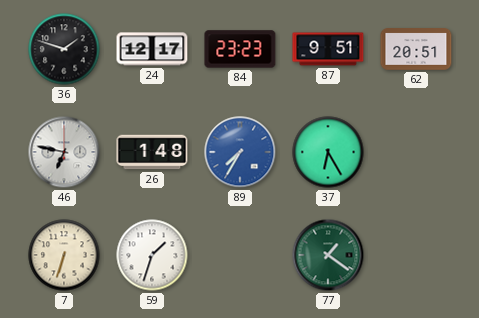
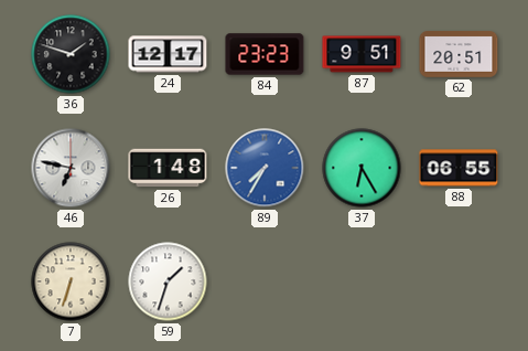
88: none -> 06:55
77: 1:21 -> none
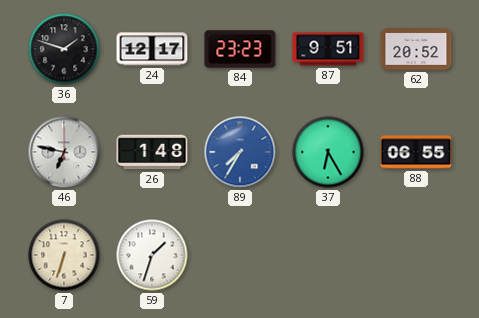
62: 20:51 -> 20:52
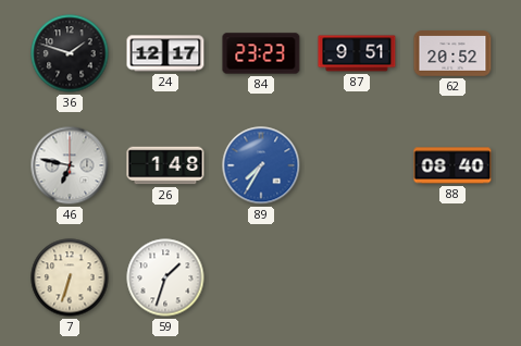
37: 6:25 -> none
88: 06:55 -> 08:40
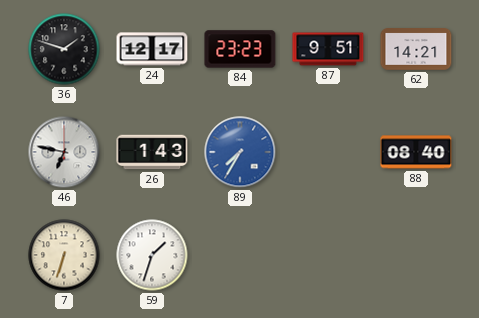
62: 20:52 -> 14:21
26: 1:48 -> 1:43
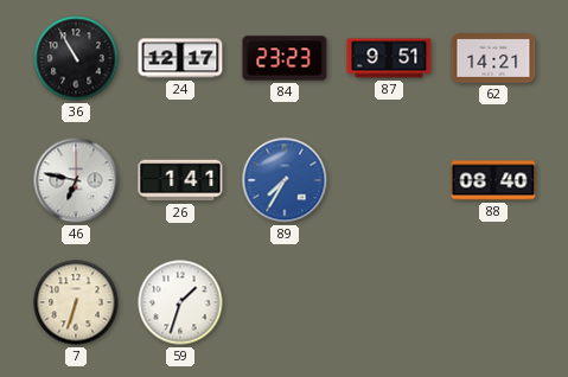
36: 1:48 -> 10:55
26: 1:43 -> 1:41
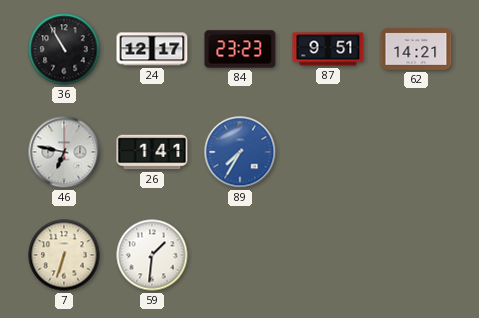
88: 08:40 -> none
59: 1:33 -> 1:31
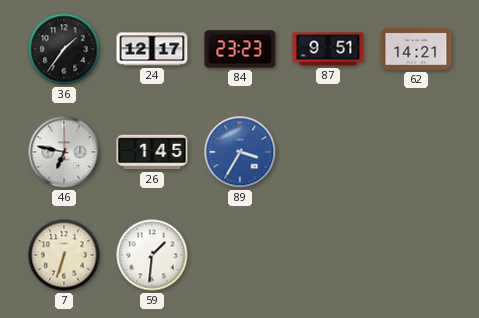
36: 10:55 -> 1:36
26: 1:41 -> 1:45
89: 7:35 -> 3:35
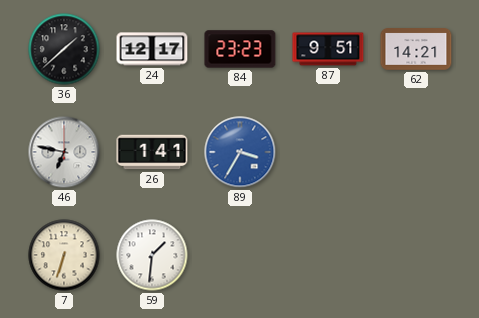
36: 1:36 -> 1:38
26: 1:45 -> 1:41
